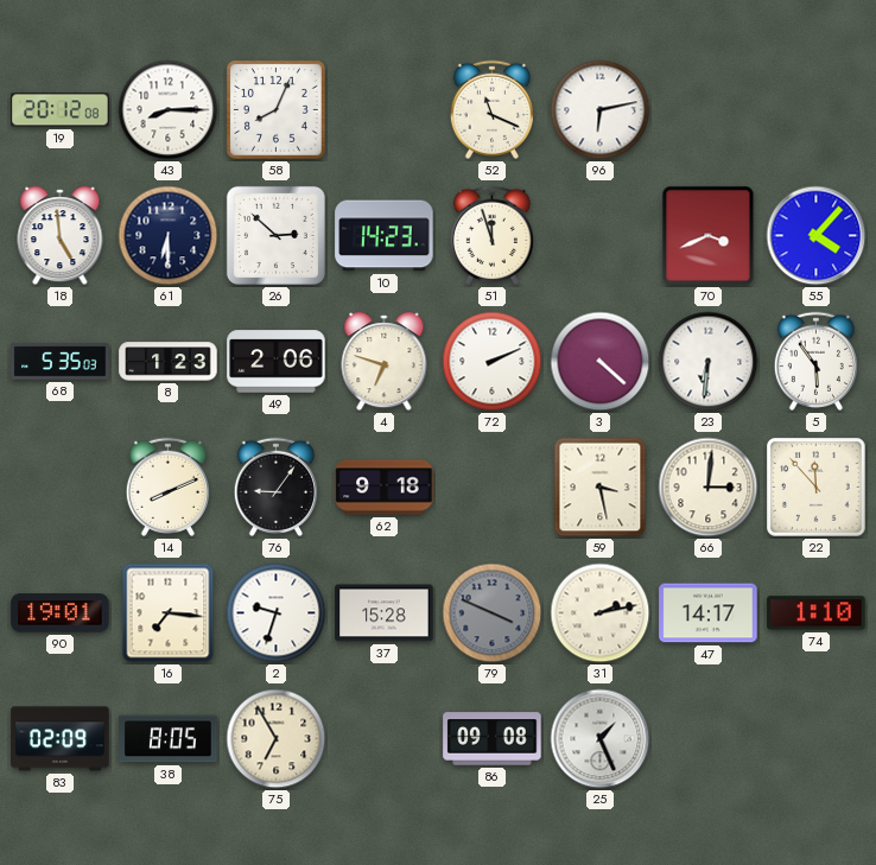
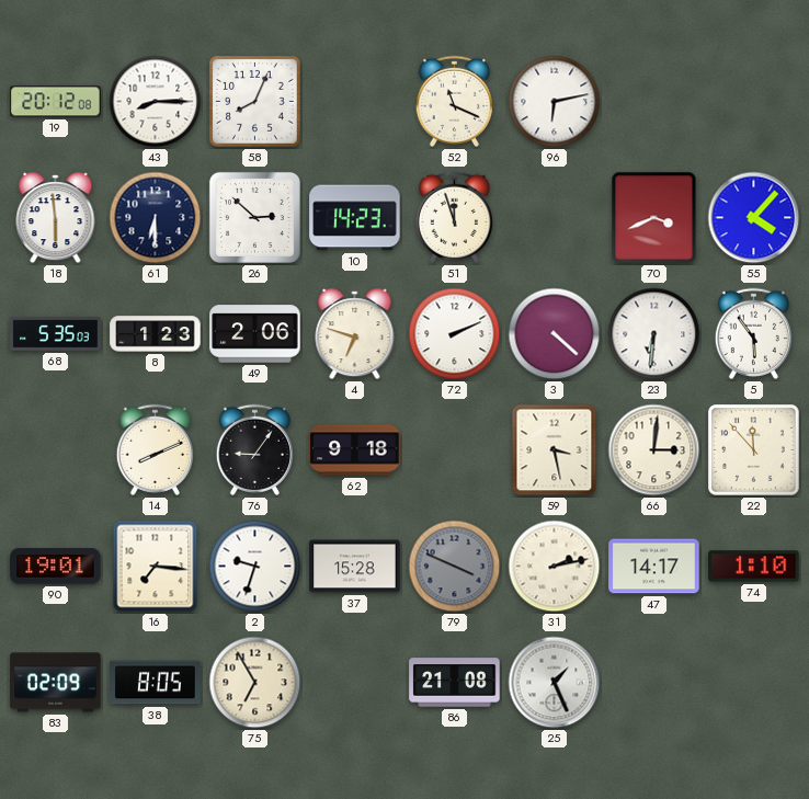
18: 4:59 -> 5:59
86: 09:08 -> 21:08
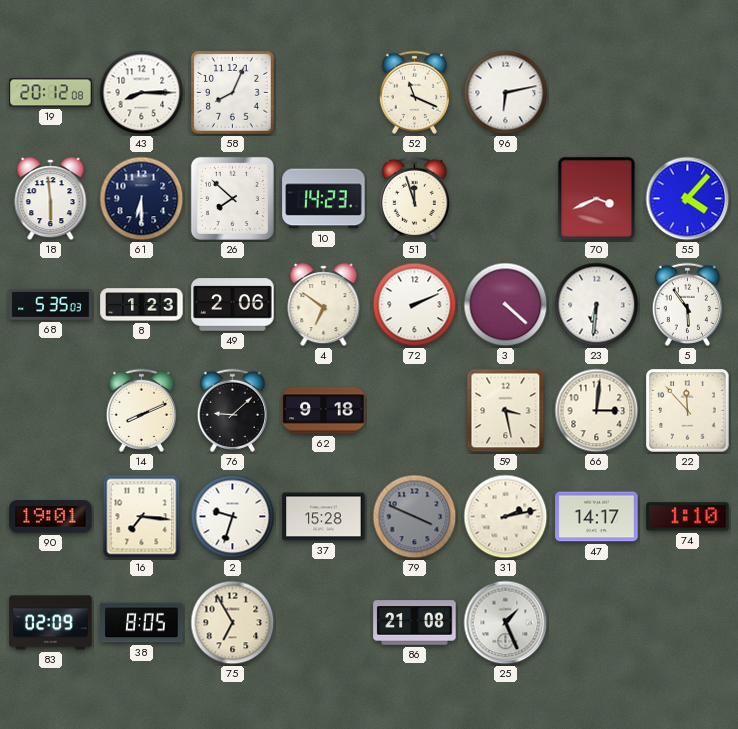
26: 2:52 -> 7:52
4: 6:48 -> 6:51
76: 9:06 -> 9:08
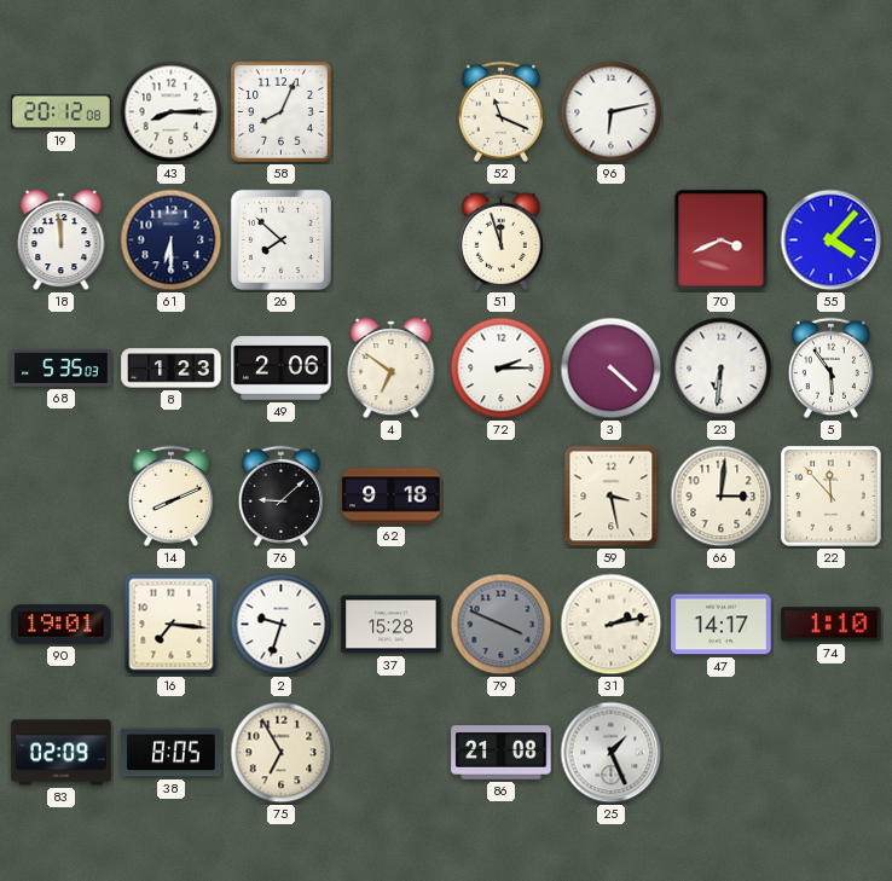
18: 5:59 -> 11:59
10: 14:23 -> none
72: 2:11 -> 2:15
